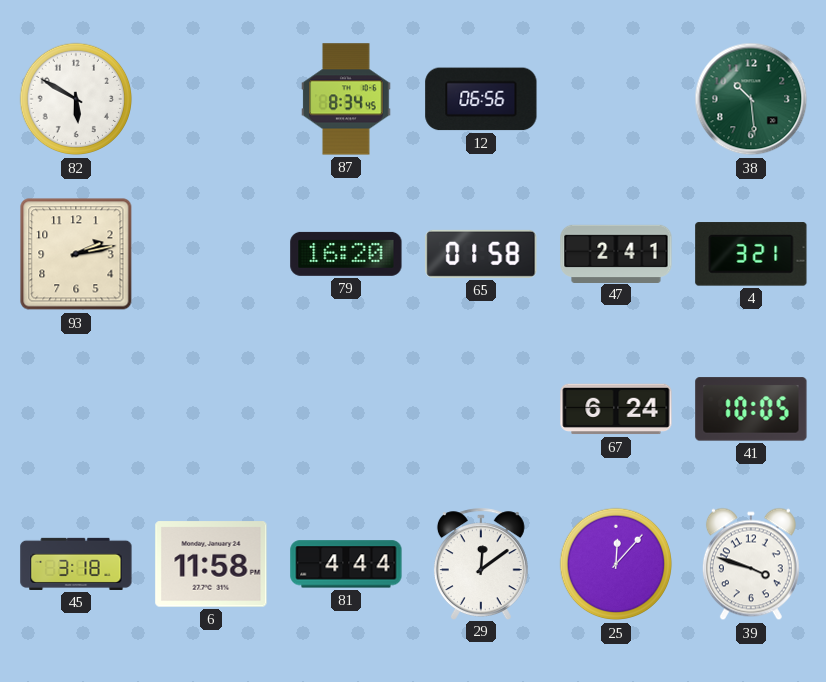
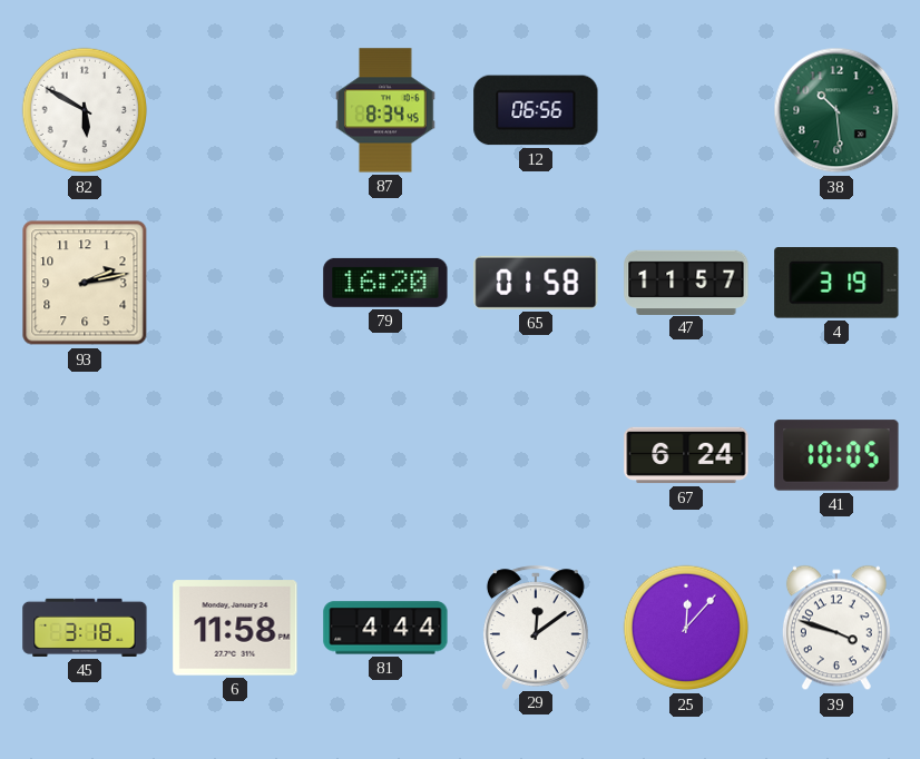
47: 2:41 -> 11:57
4: 3:21 -> 3:19
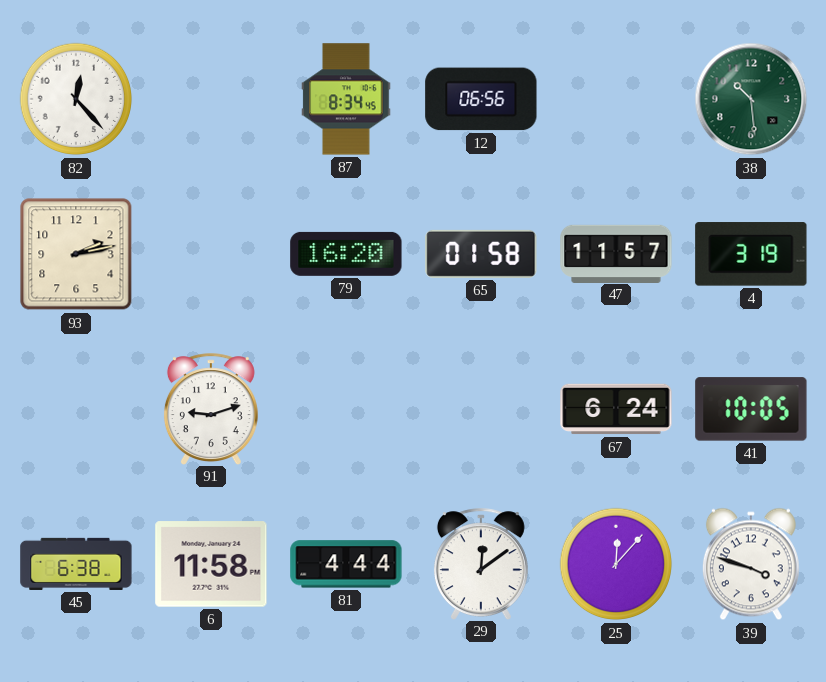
82: 5:50 -> 12:23
91: none -> 9:12
45: 3:18 -> 6:38
